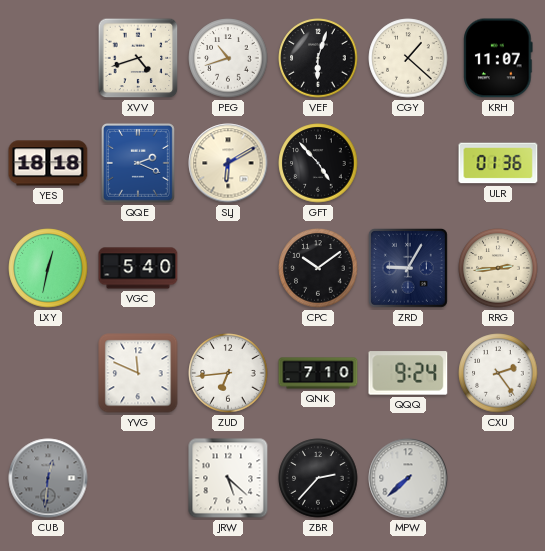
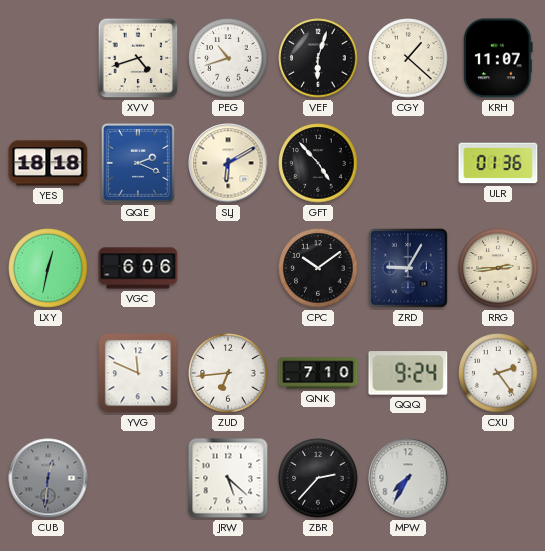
VGC: 5:40 -> 6:06
MPW: 7:38 -> 7:35
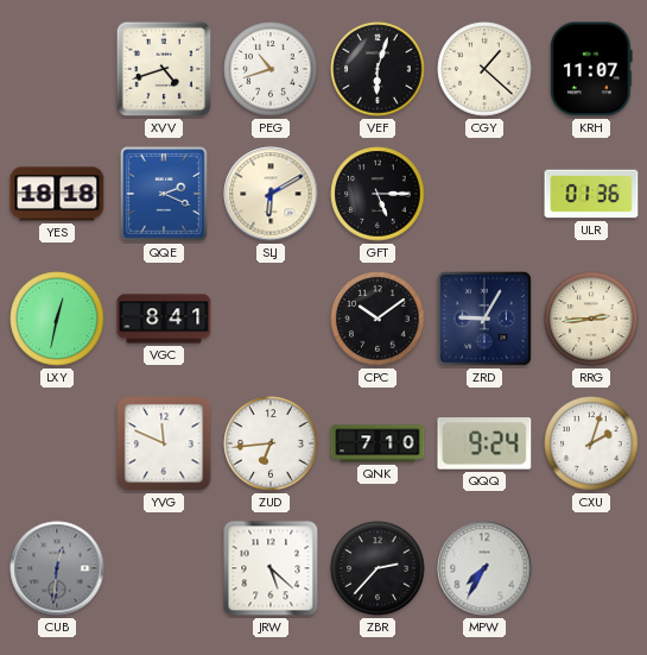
GFT: 4:53 -> 5:15
VGC: 6:06 -> 8:41
CXU: 2:24 -> 2:03
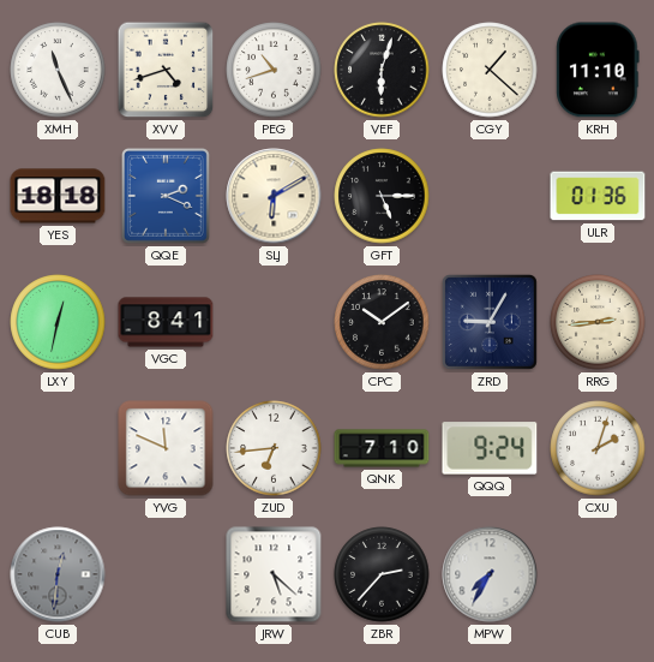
XMH: none -> 11:26
KRH: 11:07 -> 11:10
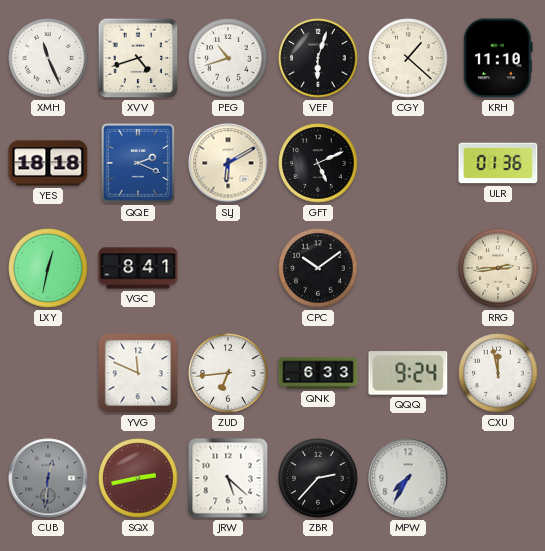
GFT: 5:15 -> 5:11
ZRD: 9:05 -> none
QNK: 7:10 -> 6:33
CXU: 2:03 -> 11:58
SQX: none -> 2:43
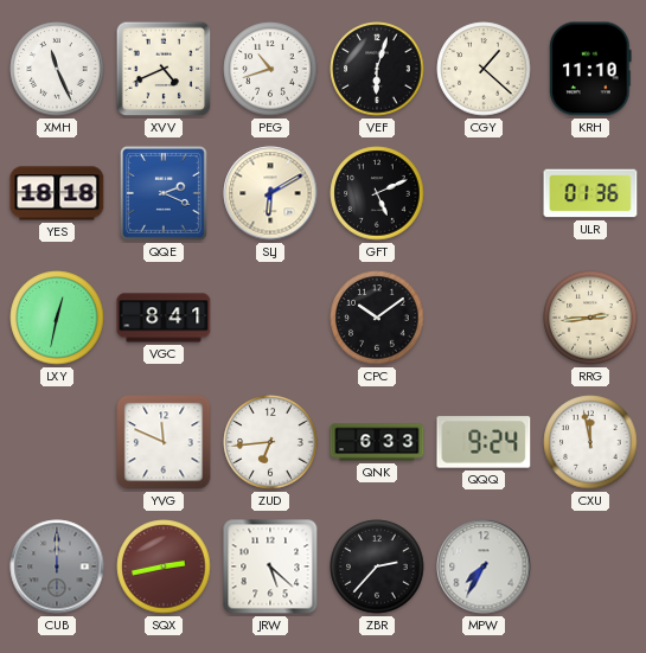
XVV: 4:42 -> 4:41
CUB: 12:31 -> 12:00
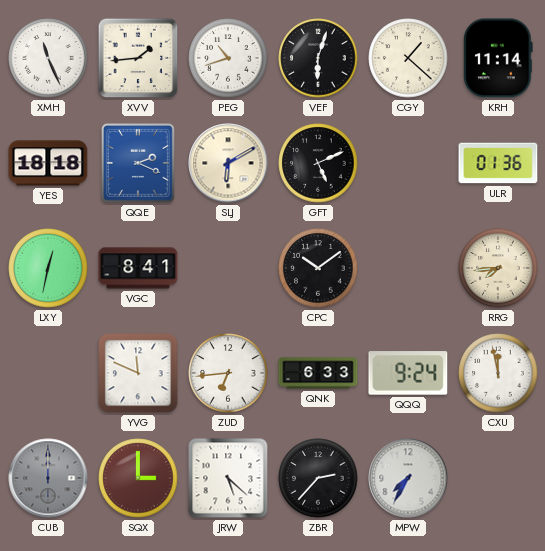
XVV: 4:41 -> 1:44
KRH: 11:10 -> 11:14
RRG: 2:44 -> 7:44
SQX: 2:43 -> 3:00
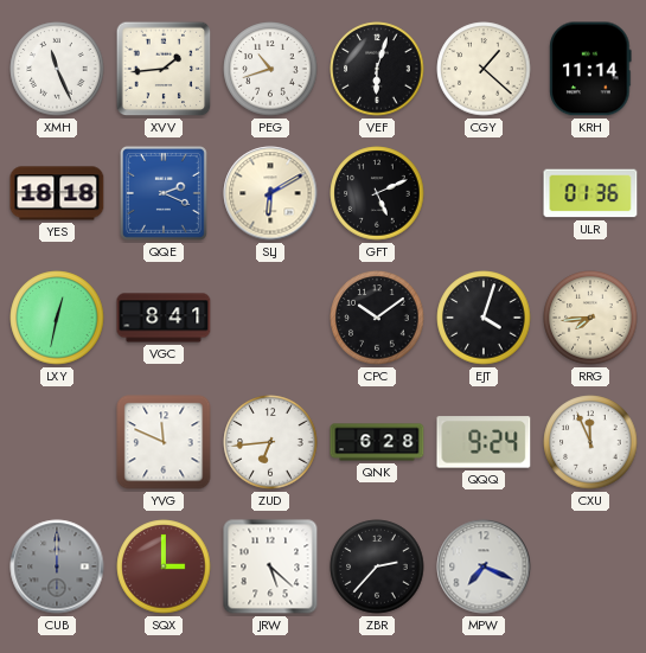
EJT: none -> 4:03
QNK: 6:33 -> 6:28
CXU: 11:58 -> 11:56
MPW: 7:35 -> 7:19
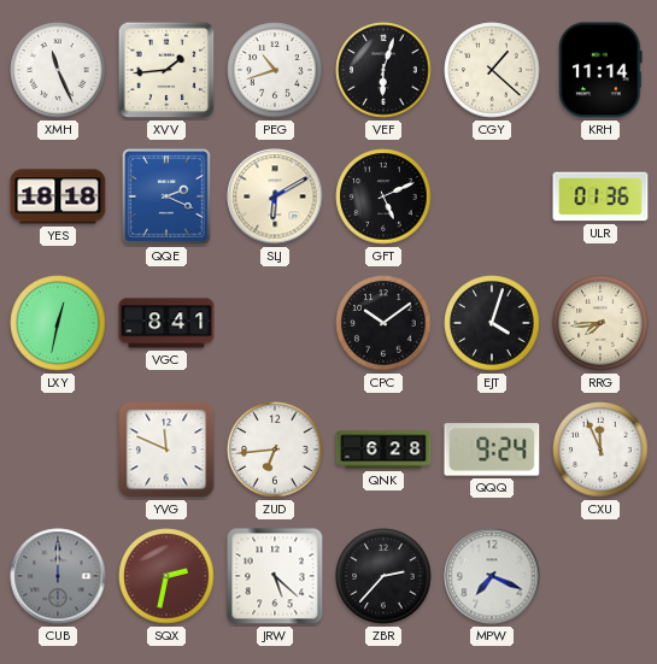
SQX: 3:00 -> 2:32
